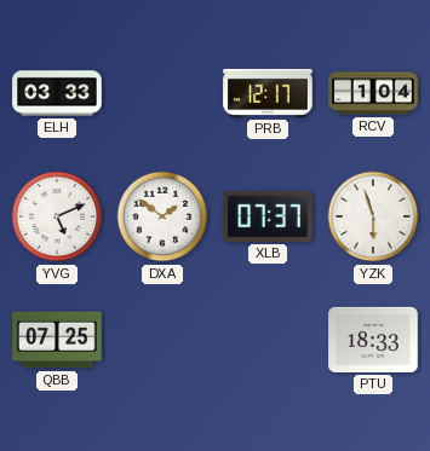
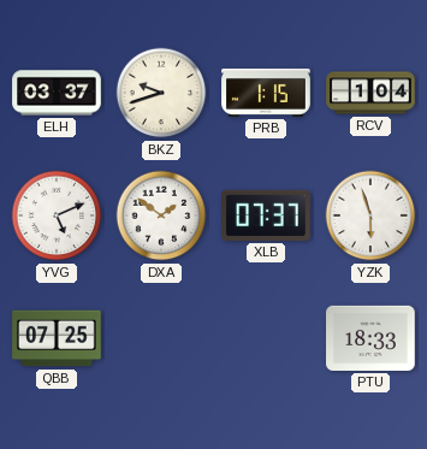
ELH: 03:33 -> 03:37
BKZ: none -> 9:42
PRB: 12:17 -> 1:15
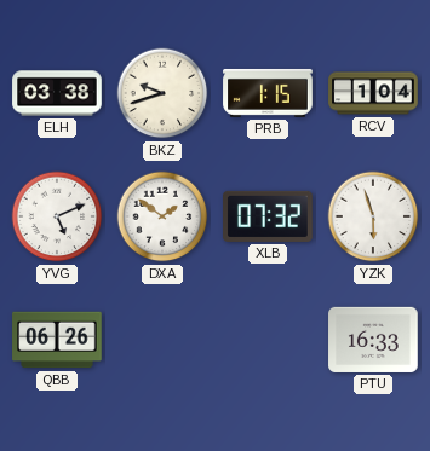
ELH: 03:37 -> 03:38
XLB: 07:37 -> 07:32
QBB: 07:25 -> 06:26
PTU: 18:33 -> 16:33
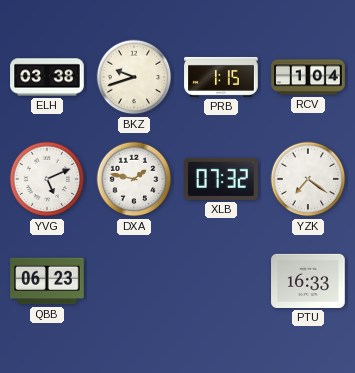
DXA: 1:51 -> 1:47
YZK: 5:57 -> 7:21
QBB: 06:26 -> 06:23
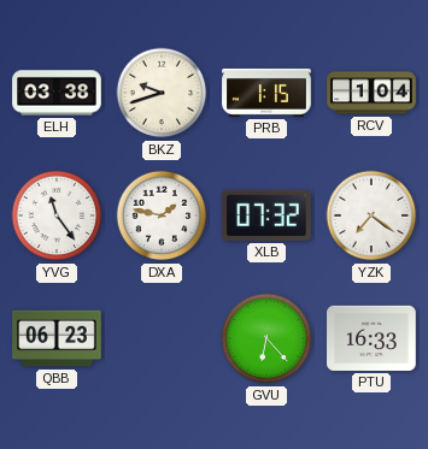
YVG: 5:11 -> 11:24
GVU: none -> 6:23
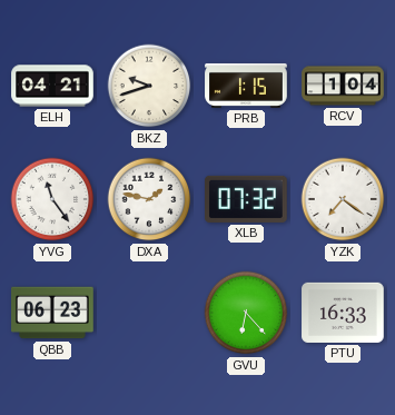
ELH: 03:38 -> 04:21
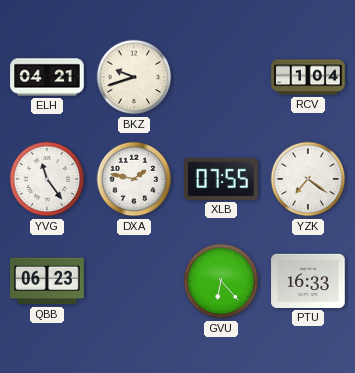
PRB: 1:15 -> none
XLB: 07:32 -> 07:55
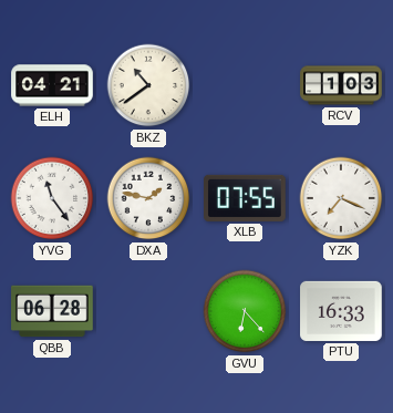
BKZ: 9:42 -> 10:39
RCV: 1:04 -> 1:03
YZK: 7:21 -> 7:19
QBB: 06:23 -> 06:28
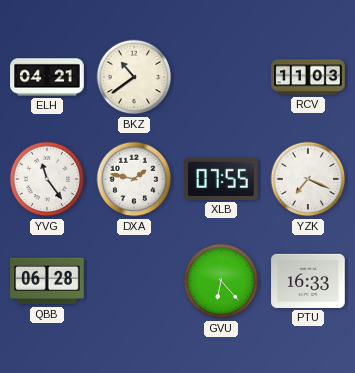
RCV: 1:03 -> 11:03
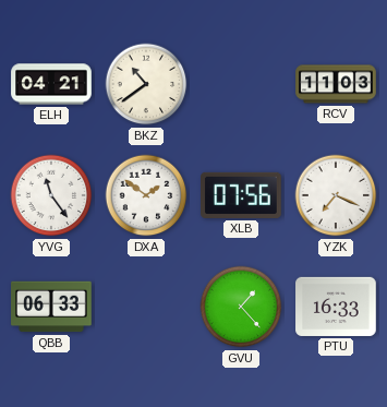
DXA: 1:47 -> 1:51
XLB: 07:55 -> 07:56
QBB: 06:28 -> 06:33
GVU: 6:23 -> 1:23
